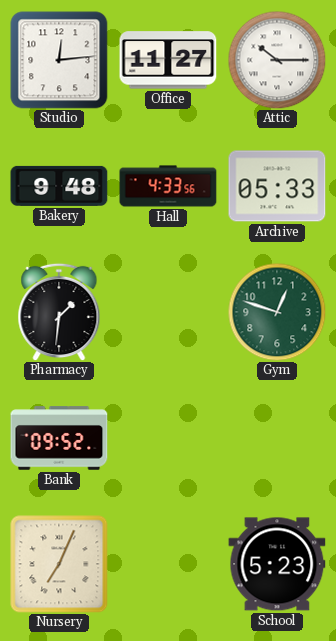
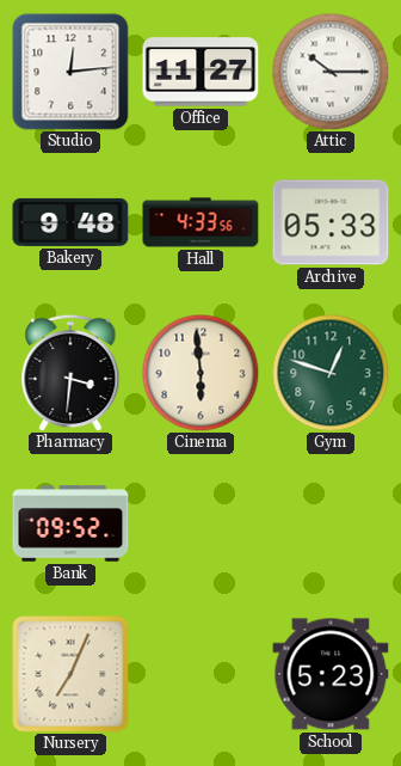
Pharmacy: 1:31 -> 3:31
Cinema: none -> 5:59
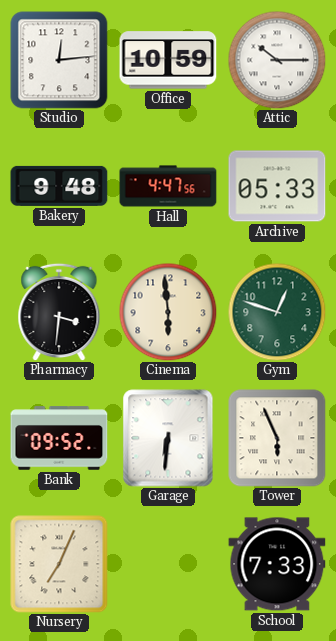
Office: 11:27 -> 10:59
Hall: 4:33 -> 4:47
Garage: none -> 6:31
Tower: none -> 5:56
School: 5:23 -> 7:33
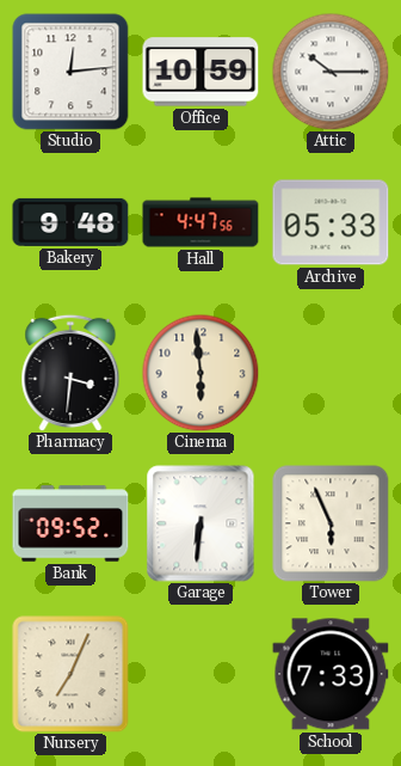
Gym: 12:48 -> none
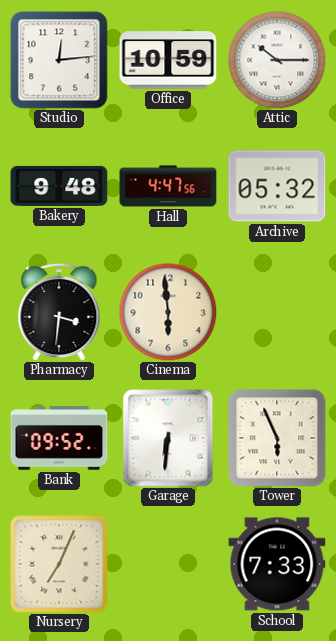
Archive: 05:33 -> 05:32
